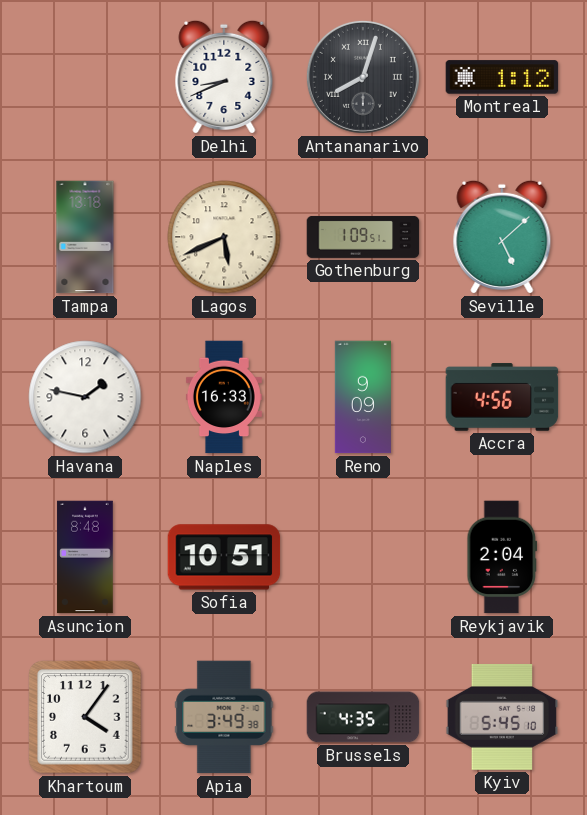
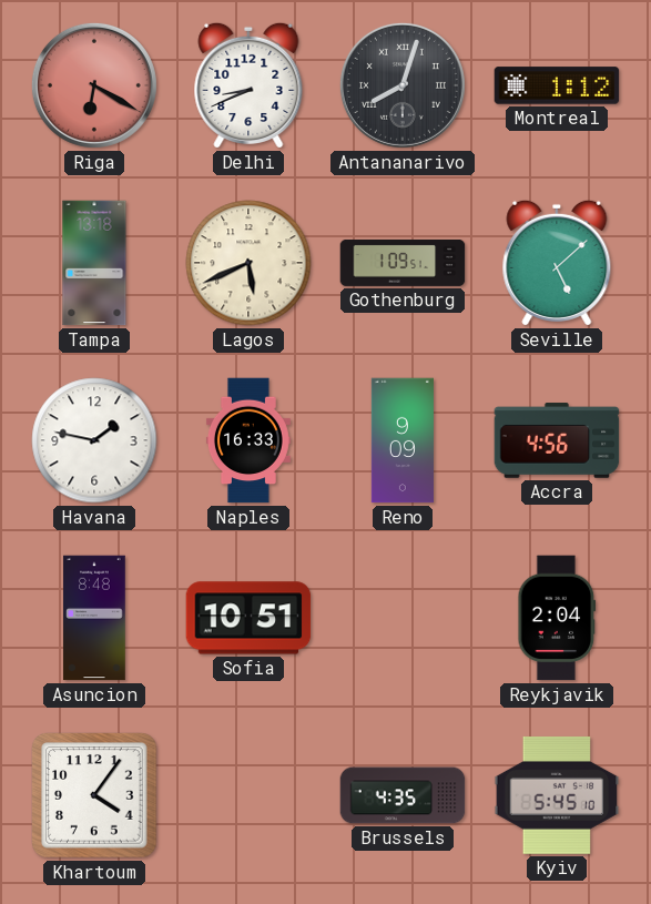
Riga: none -> 6:20
Apia: 3:49 -> none
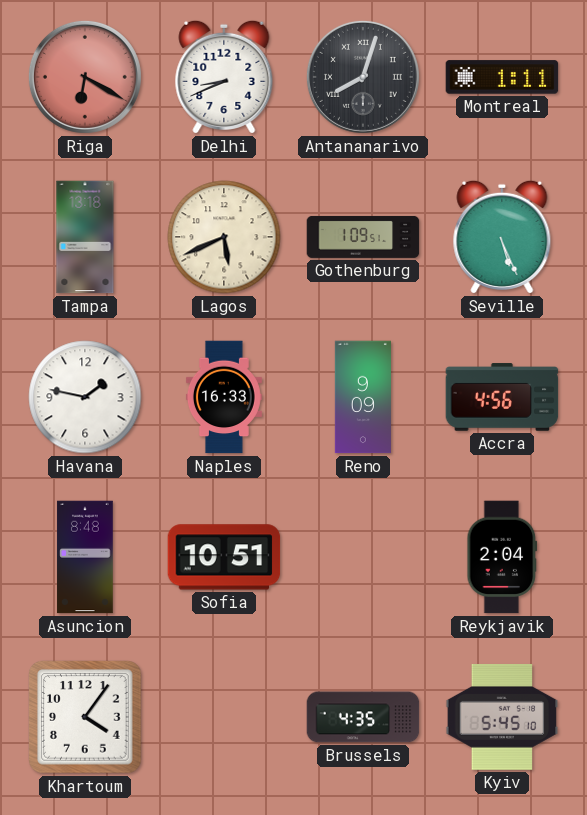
Montreal: 1:12 -> 1:11
Seville: 5:08 -> 5:26
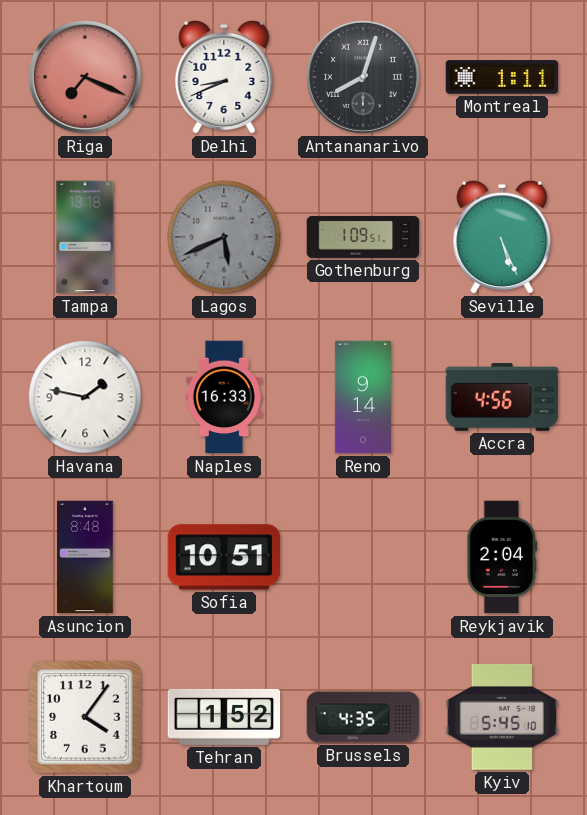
Riga: 6:20 -> 7:19
Lagos dial: cream -> grey
Reno: 9:09 -> 9:14
Tehran: none -> 1:52
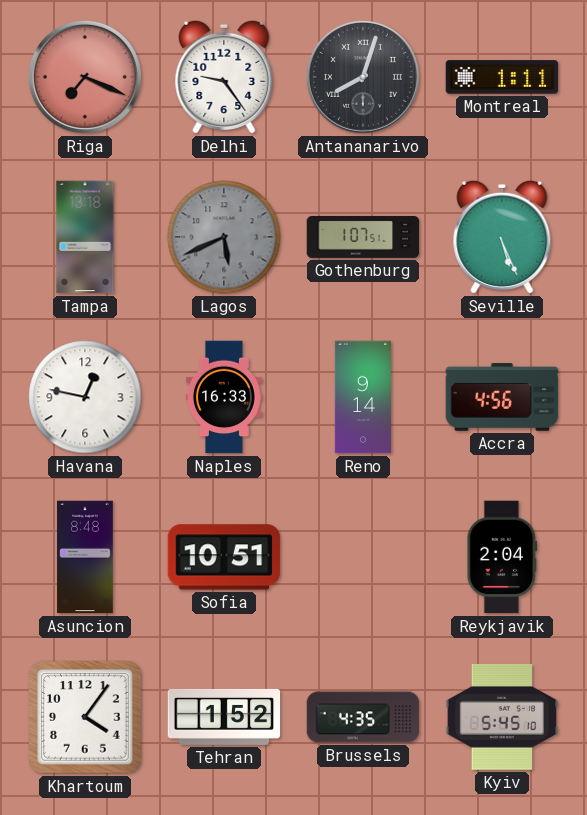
Delhi: 8:41 -> 9:24
Gothenburg: 1:09 -> 1:07
Havana: 1:47 -> 12:47
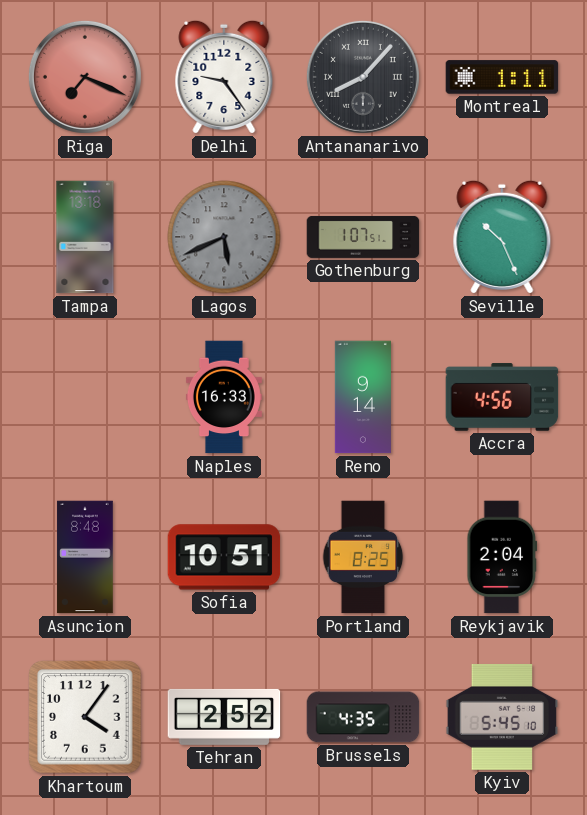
Antananarivo: 8:03 -> 8:07
Seville: 5:26 -> 10:26
Havana: 12:47 -> none
Portland: none -> 8:25
Tehran: 1:52 -> 2:52
